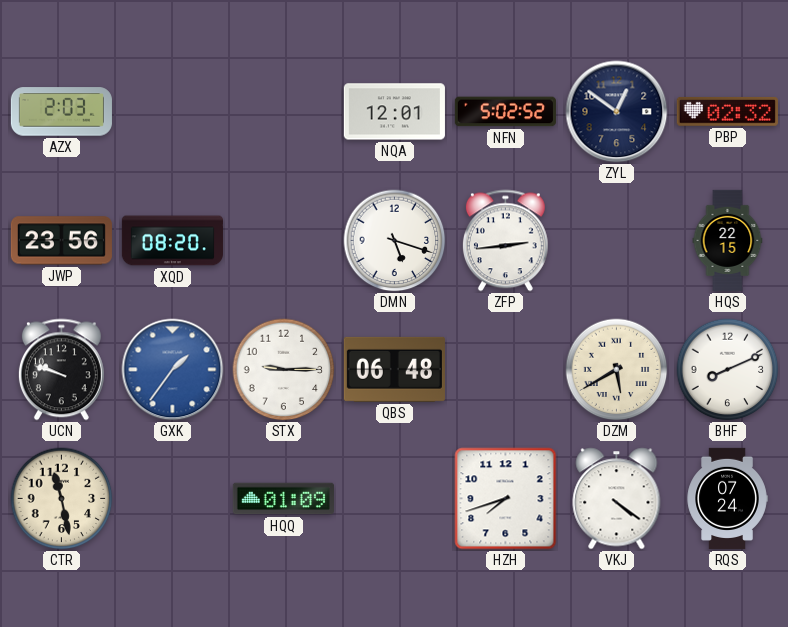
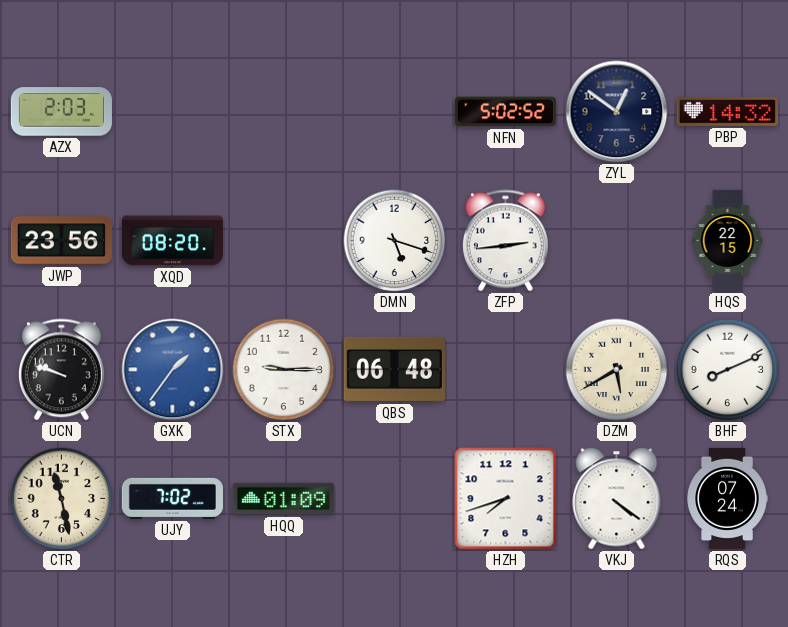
NQA: 12:01 -> none
PBP: 02:32 -> 14:32
UJY: none -> 7:02
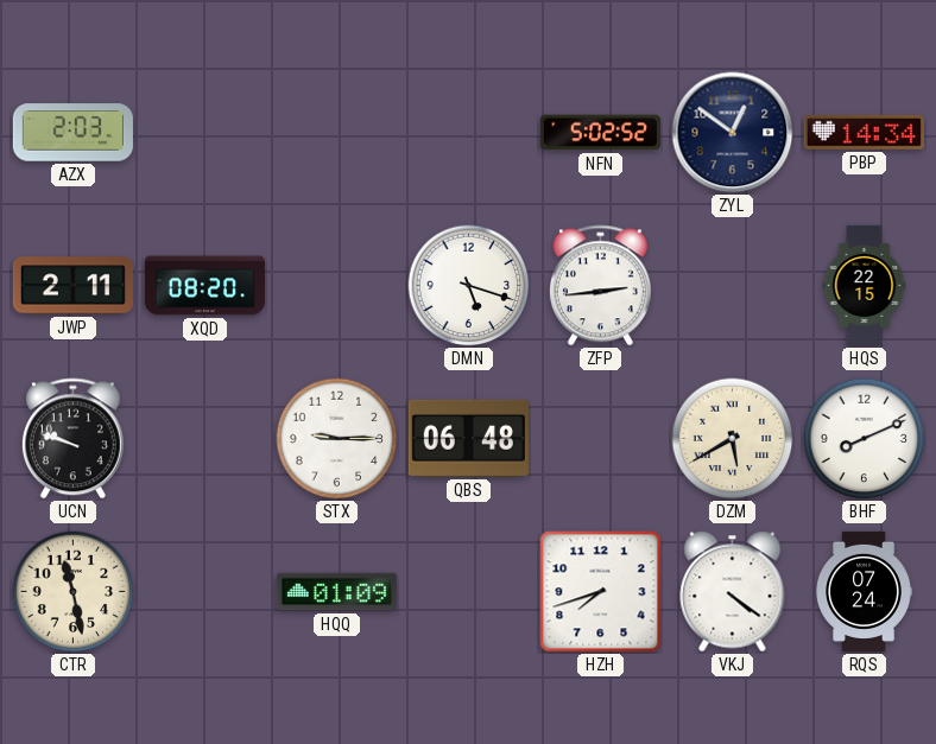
PBP: 14:32 -> 14:34
JWP: 23:56 -> 2:11
GXK: 1:36 -> none
UJY: 7:02 -> none
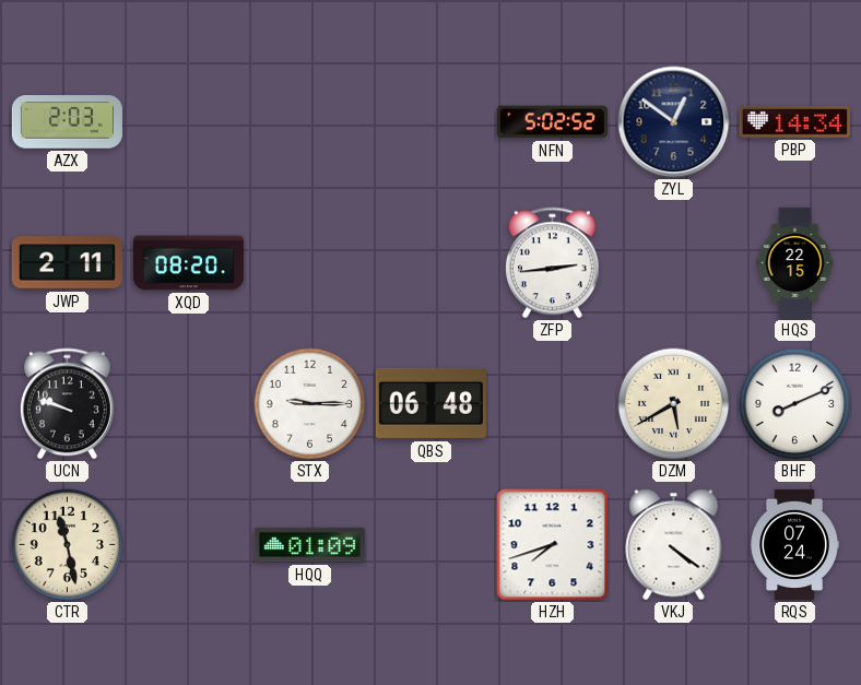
DMN: 5:18 -> none
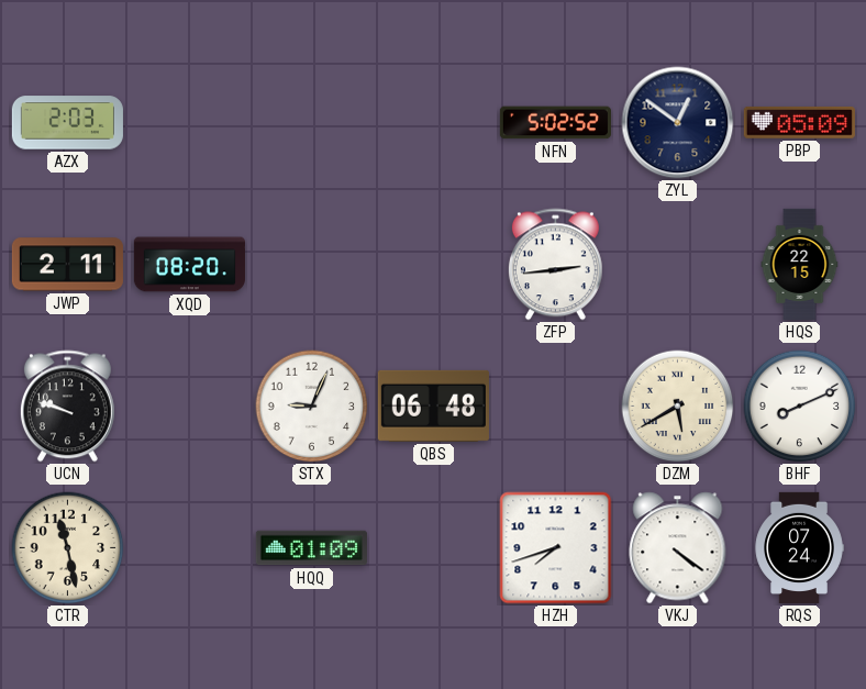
PBP: 14:34 -> 05:09
STX: 9:15 -> 9:04
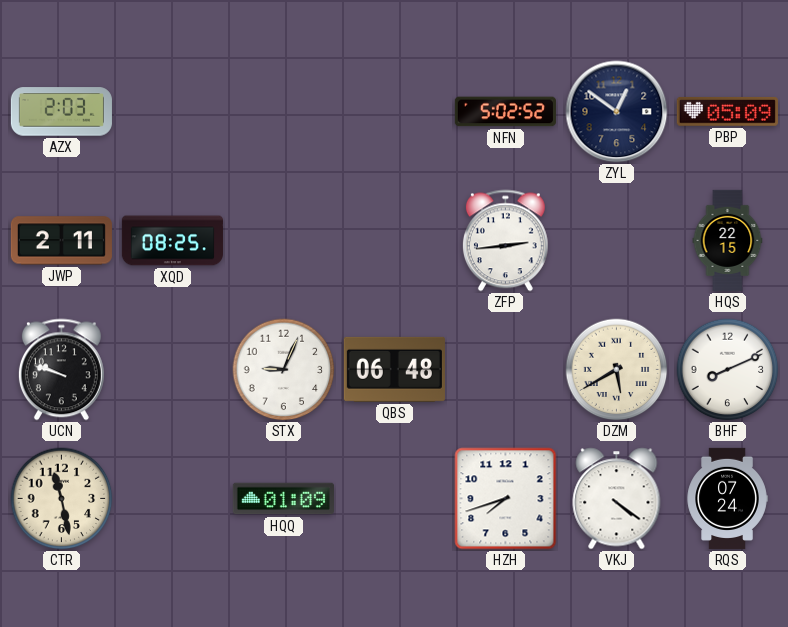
XQD: 08:20 -> 08:25
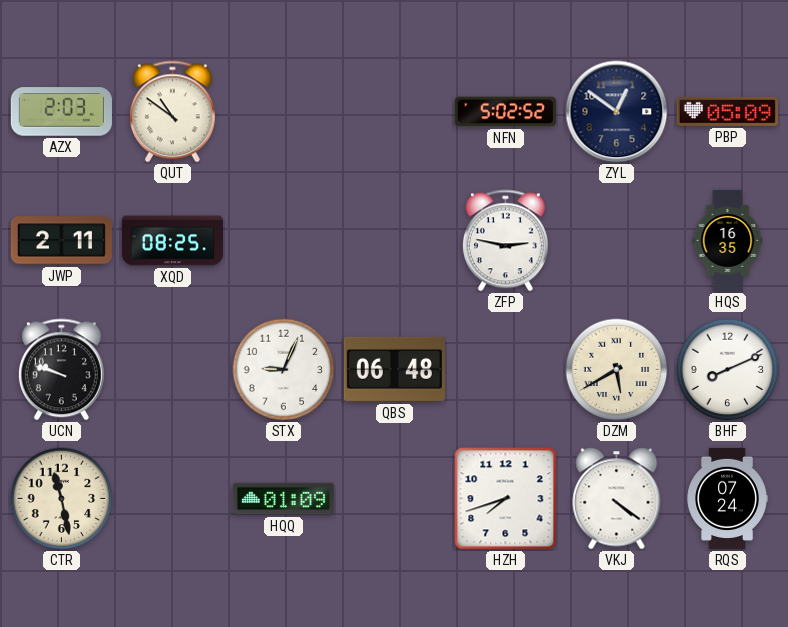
QUT: none -> 10:51
ZFP: 2:44 -> 2:47
HQS: 22:15 -> 16:35
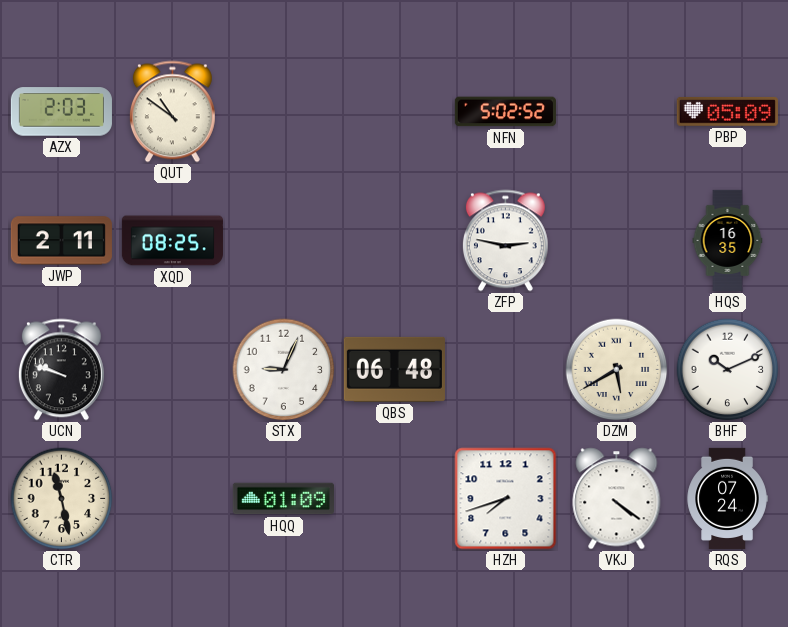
ZYL: 12:51 -> none
BHF: 8:11 -> 10:11
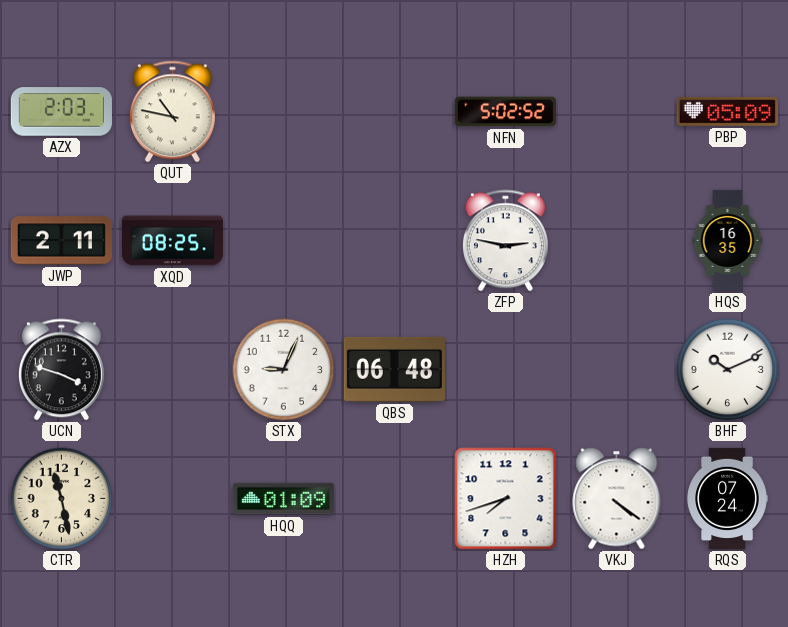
QUT: 10:51 -> 10:47
UCN: 9:48 -> 3:48
DZM: 5:40 -> none
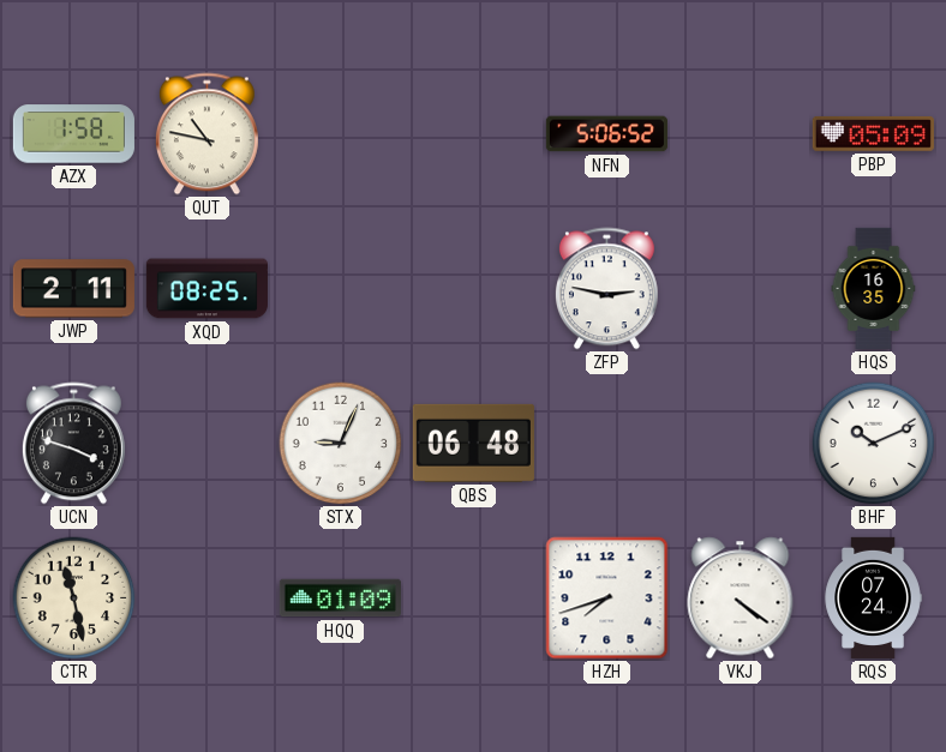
AZX: 2:03 -> 1:58
NFN: 5:02 -> 5:06
